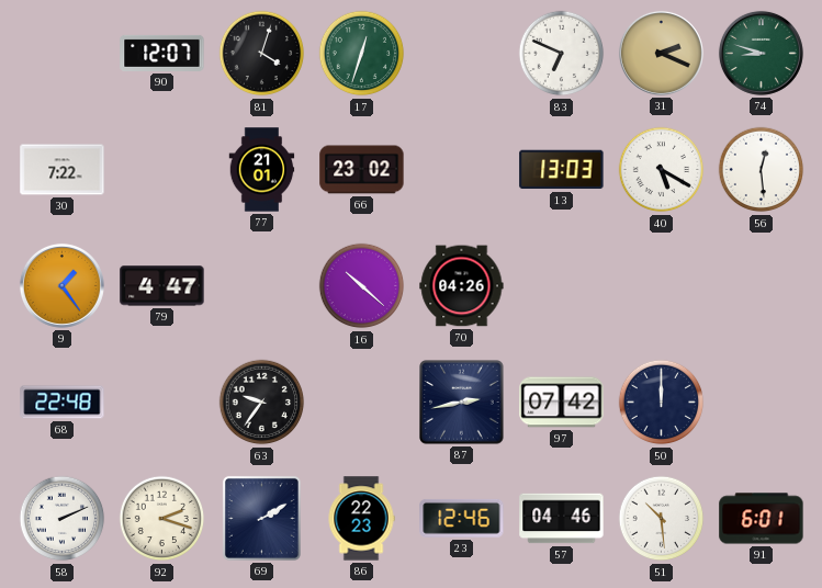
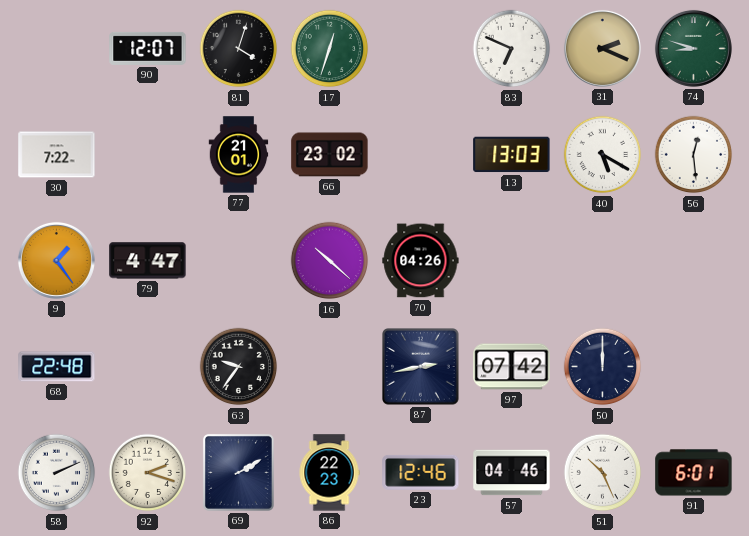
51: 10:29 -> 10:26
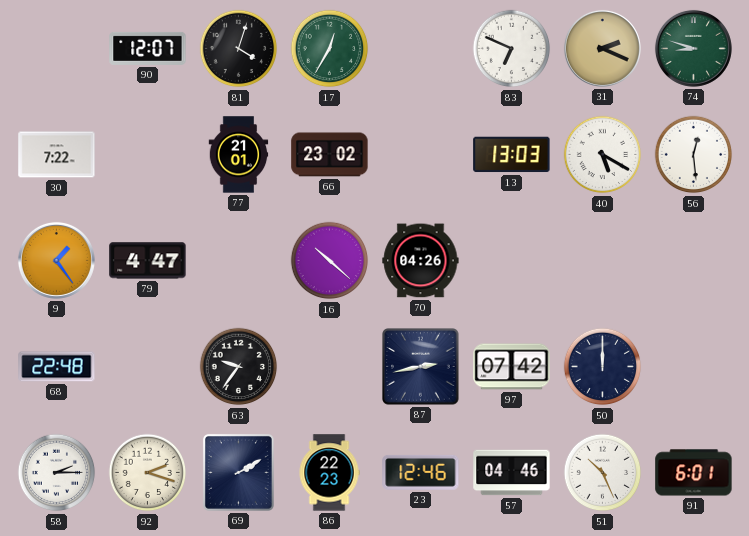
17: 12:33 -> 12:35
58: 2:11 -> 2:15
